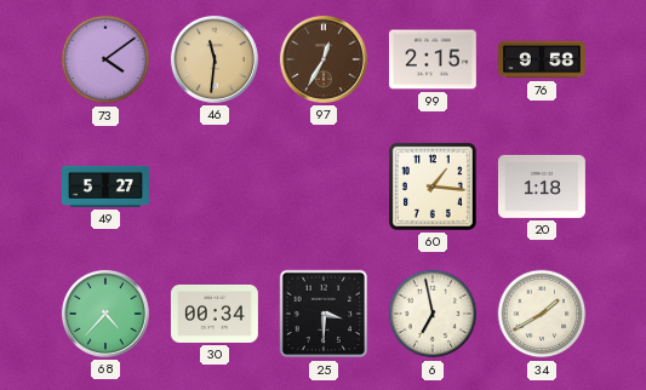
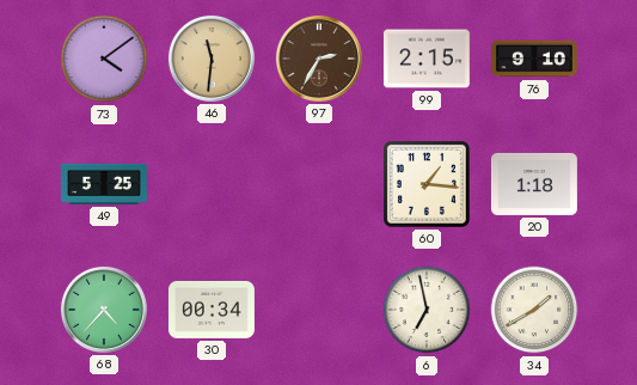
97: 12:35 -> 2:35
76: 9:58 -> 9:10
49: 5:27 -> 5:25
25: 3:30 -> none
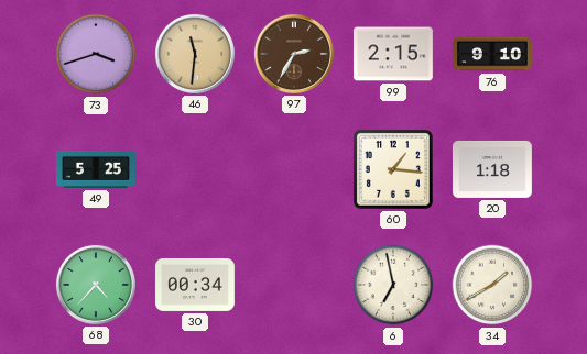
73: 4:09 -> 3:42
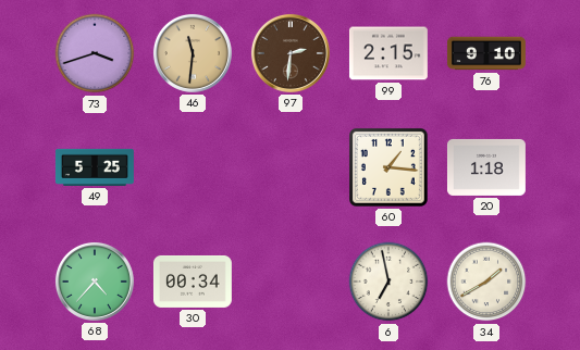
97: 2:35 -> 2:31
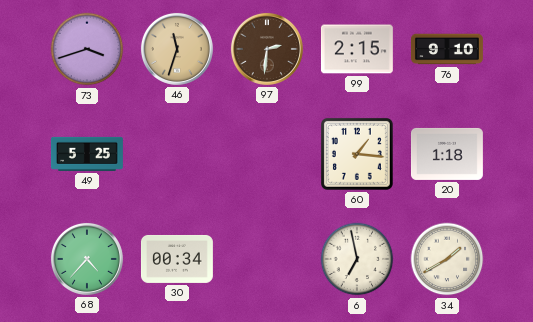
46: 11:31 -> 11:33
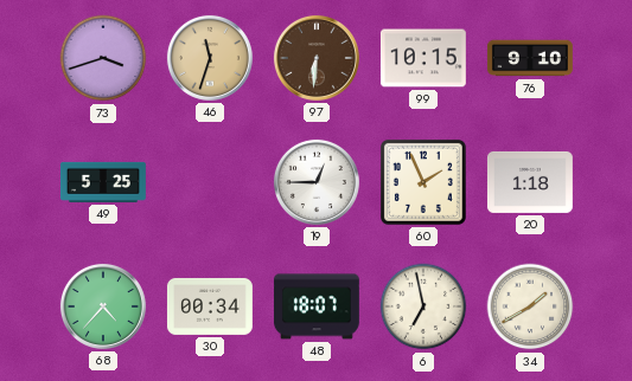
97: 2:31 -> 6:31
99: 2:15 -> 10:15
19: none -> 12:45
60: 1:16 -> 1:56
48: none -> 18:07
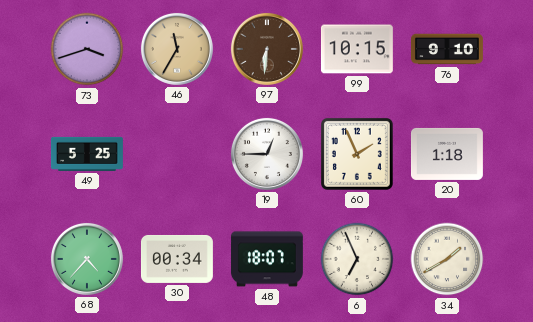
46: 11:33 -> 11:35
6: 6:58 -> 6:56
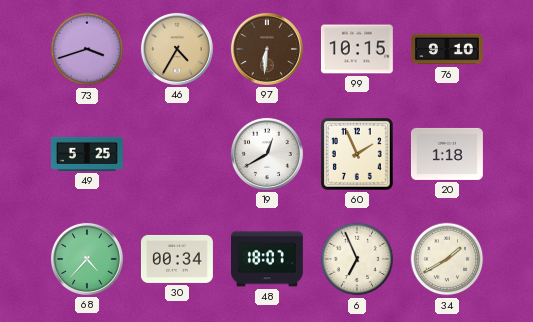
46: 11:35 -> 4:35
19: 12:45 -> 12:40
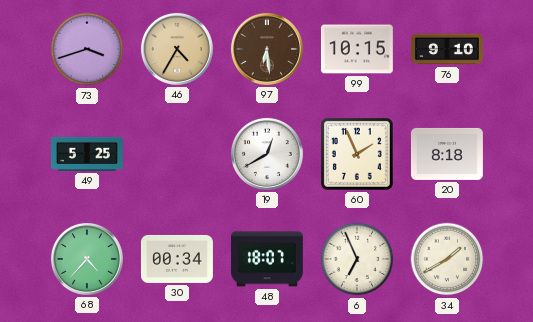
97: 6:31 -> 6:29
20: 1:18 -> 8:18
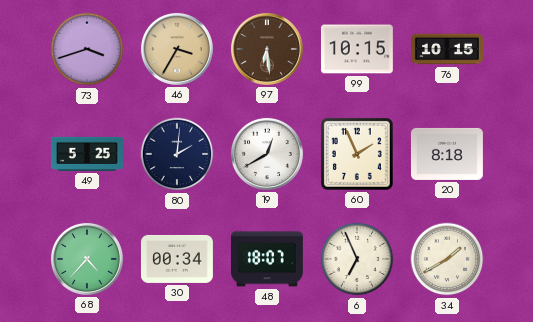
46: 4:35 -> 3:35
76: 9:10 -> 10:15
80: none -> 2:01
